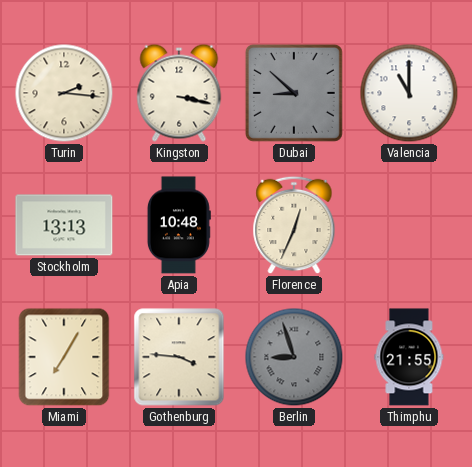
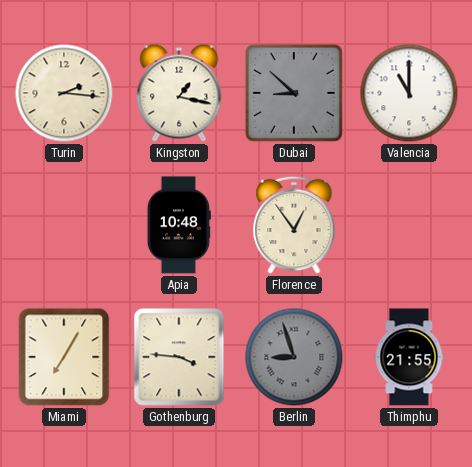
Kingston: 3:17 -> 1:17
Stockholm: 13:13 -> none
Florence: 12:34 -> 12:54
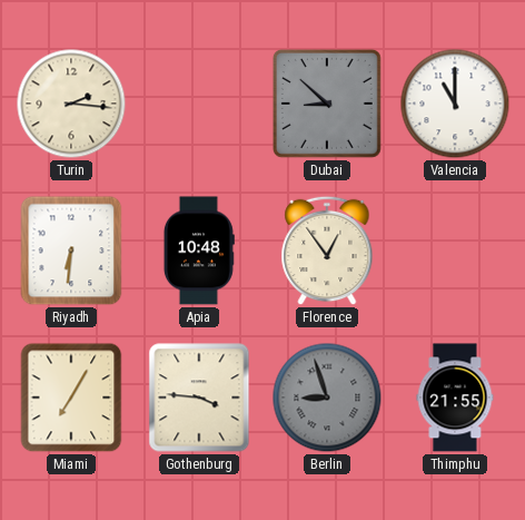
Kingston: 1:17 -> none
Riyadh: none -> 6:31
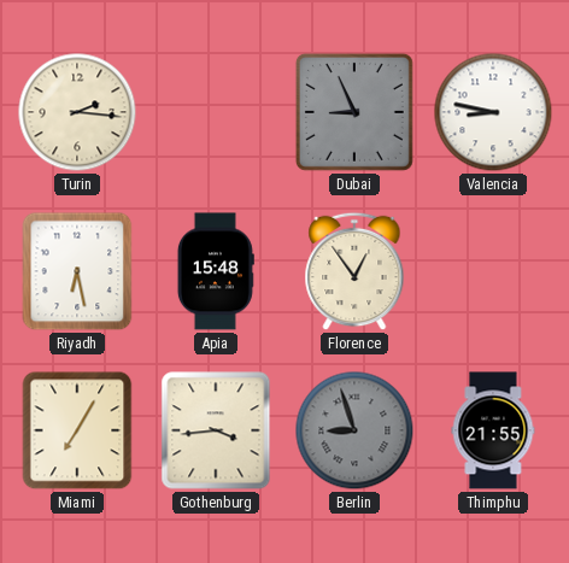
Dubai: 8:52 -> 8:56
Valencia: 11:00 -> 8:47
Riyadh: 6:31 -> 6:28
Apia: 10:48 -> 15:48
Gothenburg: 3:46 -> 3:44
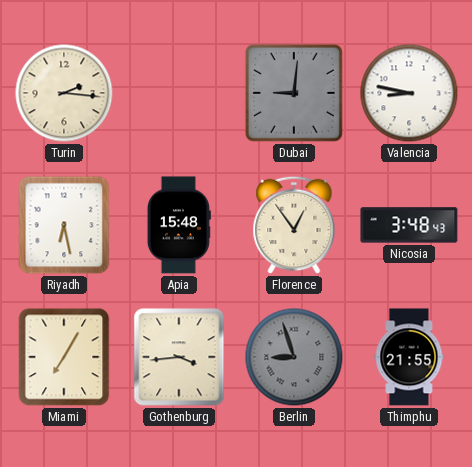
Dubai: 8:56 -> 9:01
Nicosia: none -> 3:48
